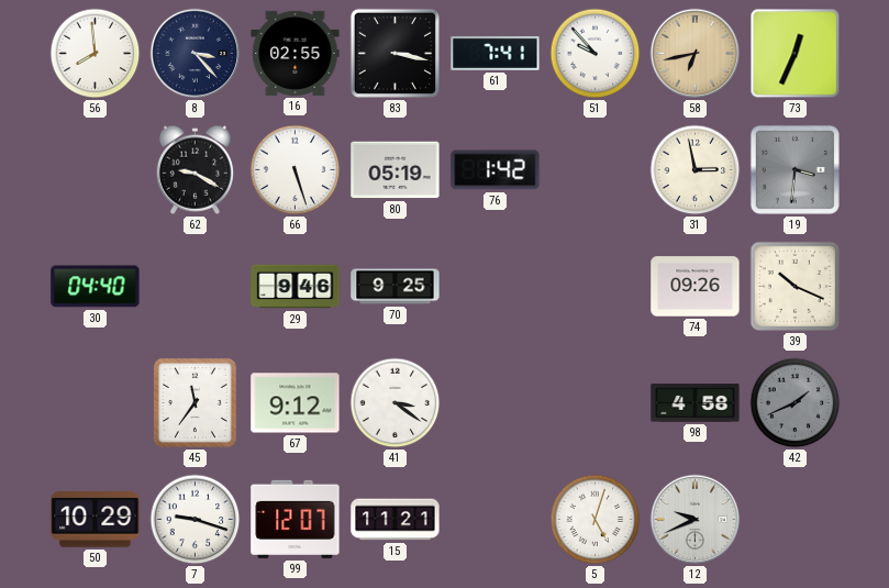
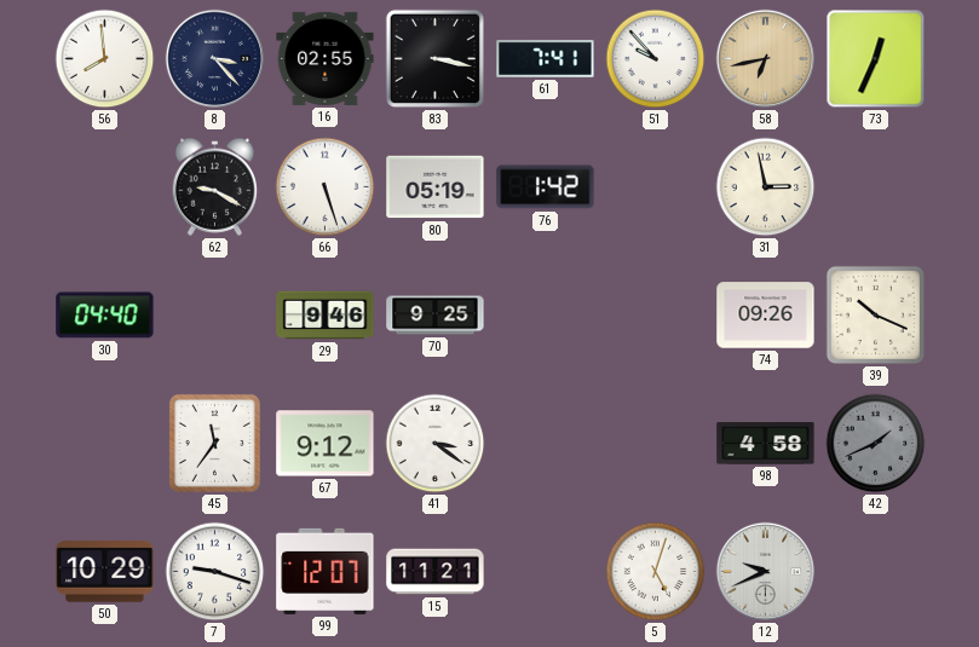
19: 3:31 -> none
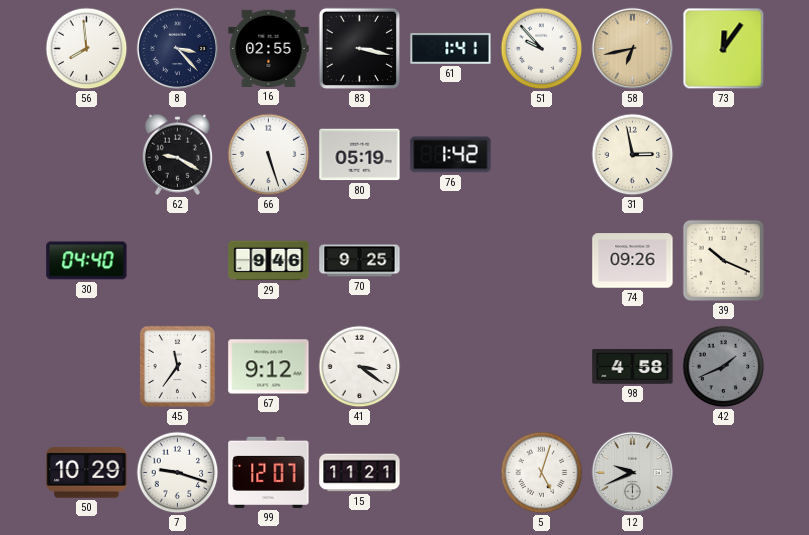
61: 7:41 -> 1:41
73: 12:34 -> 12:06
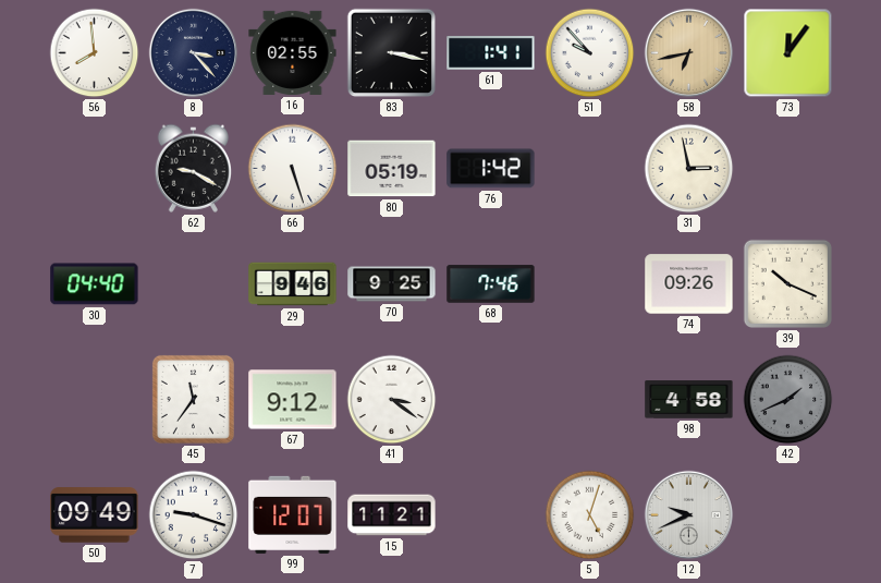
68: none -> 7:46
50: 10:29 -> 09:49
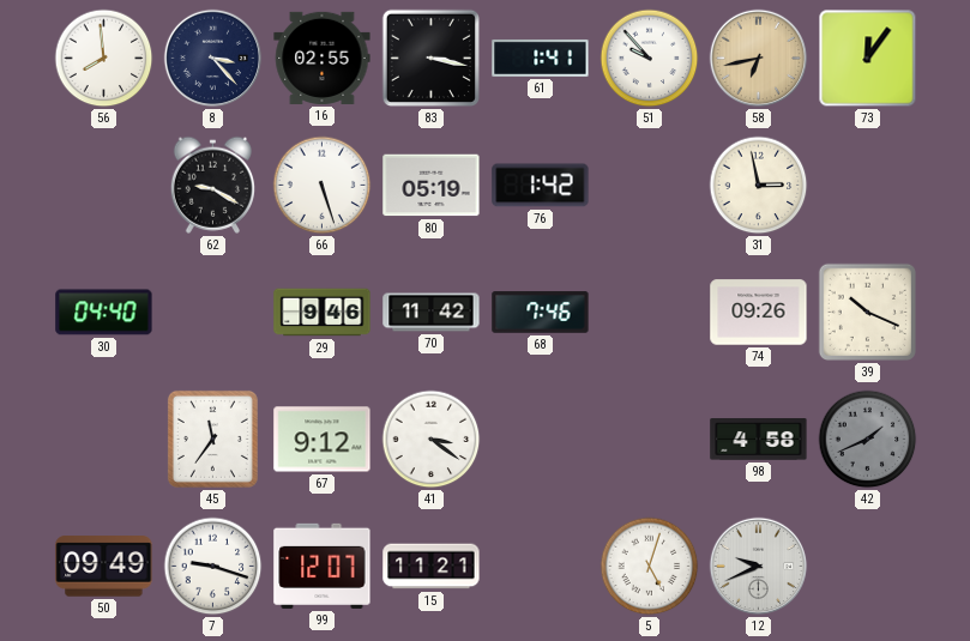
70: 9:25 -> 11:42
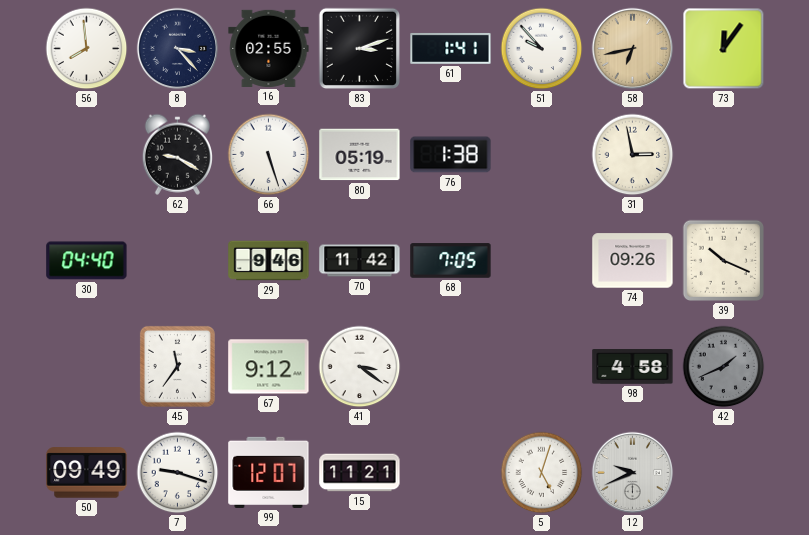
83: 3:17 -> 3:12
76: 1:42 -> 1:38
68: 7:46 -> 7:05
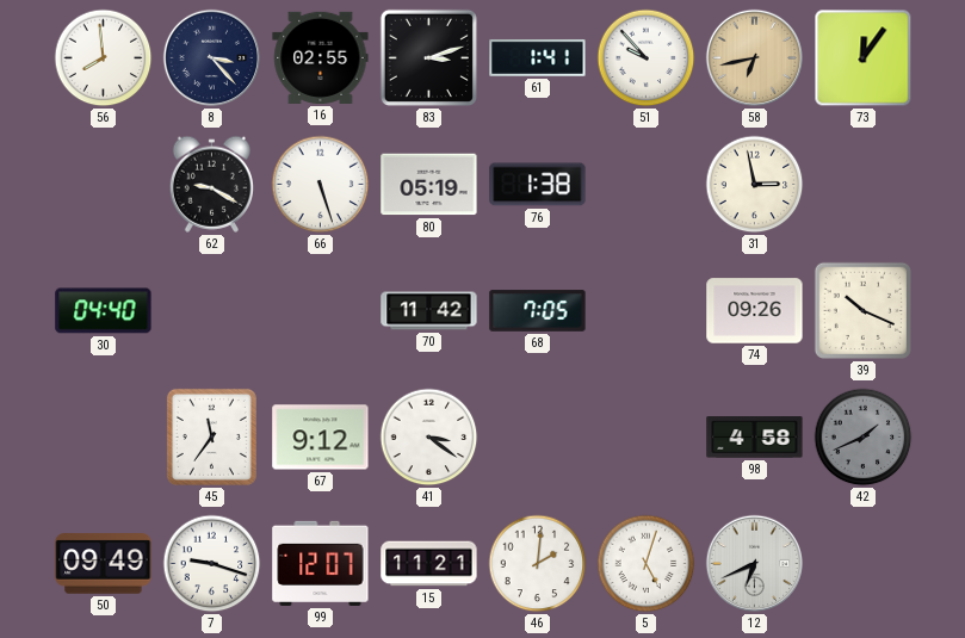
29: 9:46 -> none
46: none -> 2:01
12: 9:41 -> 6:41
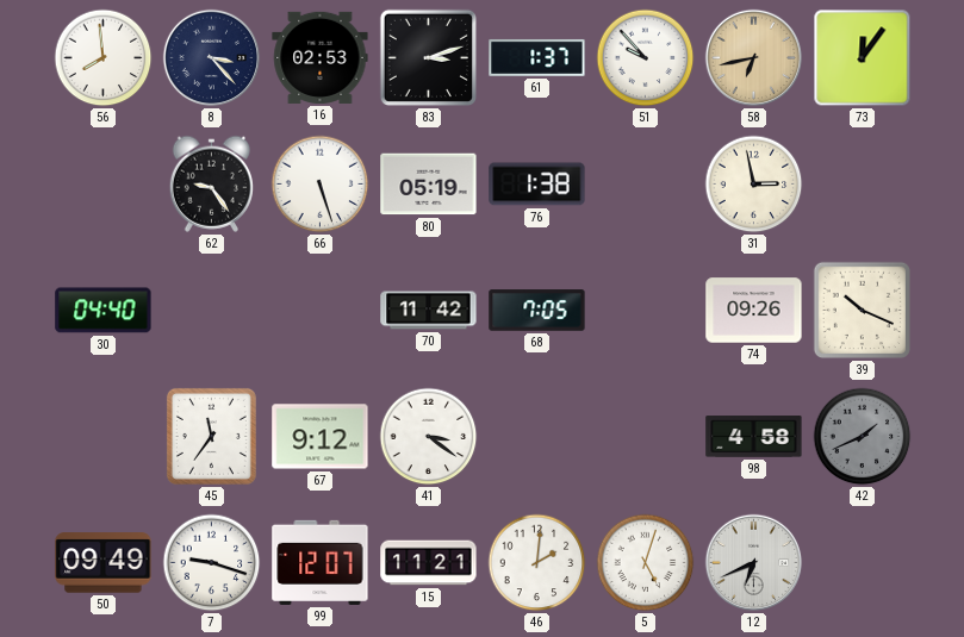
16: 02:55 -> 02:53
61: 1:41 -> 1:37
62: 9:20 -> 9:24
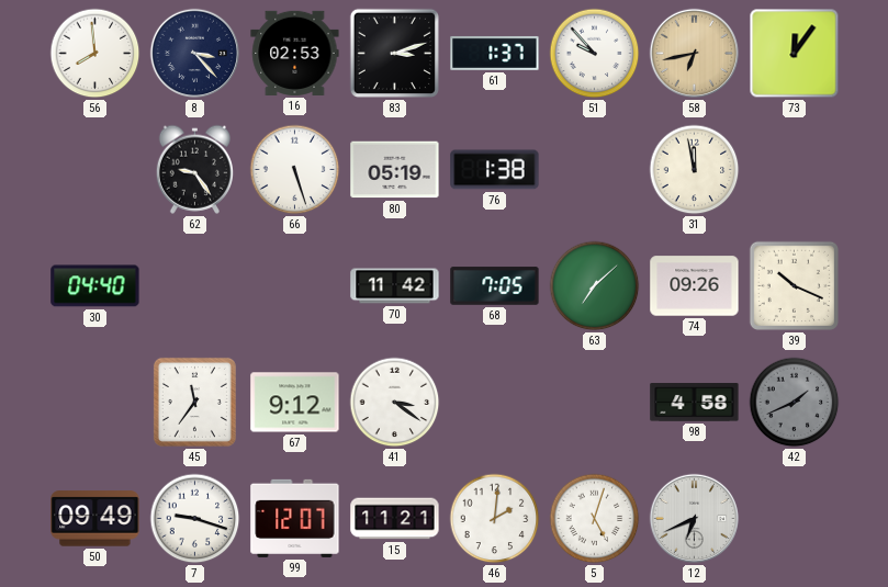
31: 2:58 -> 11:58
63: none -> 7:08
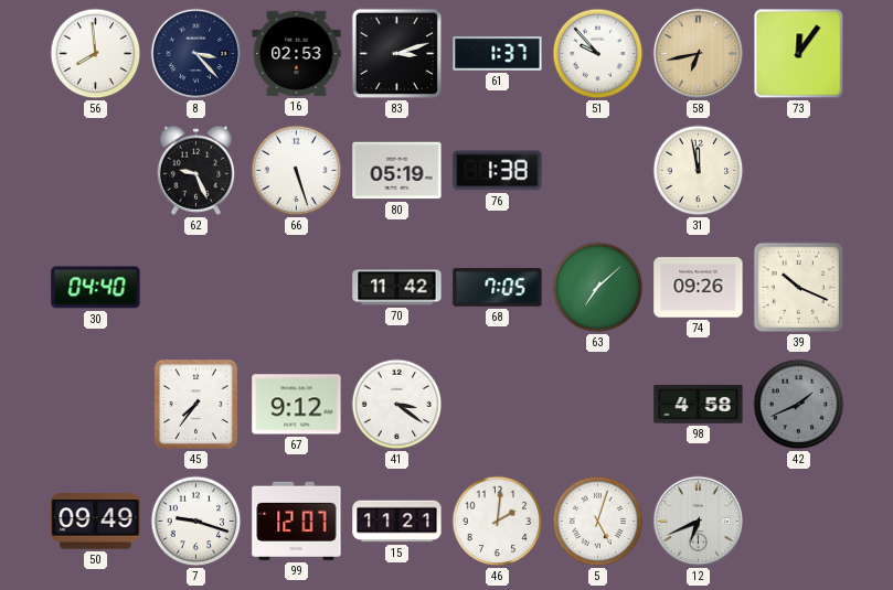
62: 9:24 -> 9:26
45: 11:36 -> 7:36
